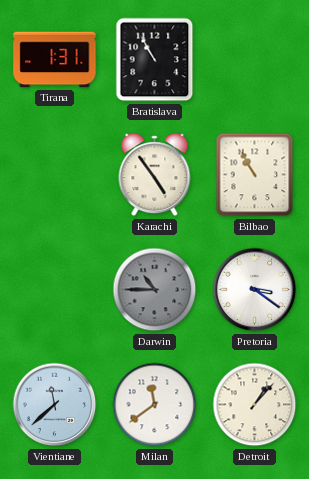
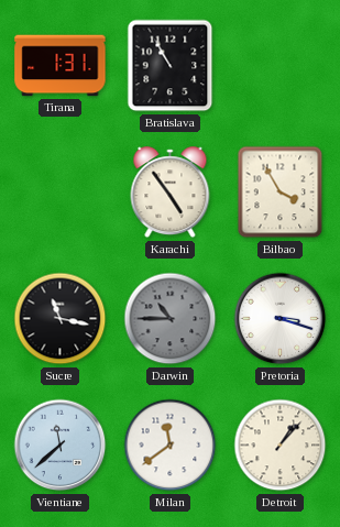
Bilbao: 10:55 -> 3:55
Sucre: none -> 11:17
Pretoria: 3:21 -> 3:18
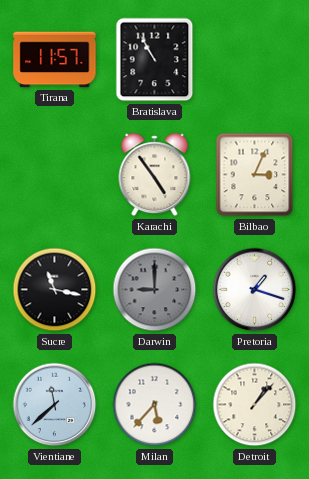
Tirana: 1:31 -> 11:57
Bilbao: 3:55 -> 3:04
Darwin: 10:45 -> 9:00
Pretoria: 3:18 -> 1:18
Milan: 11:39 -> 5:37
